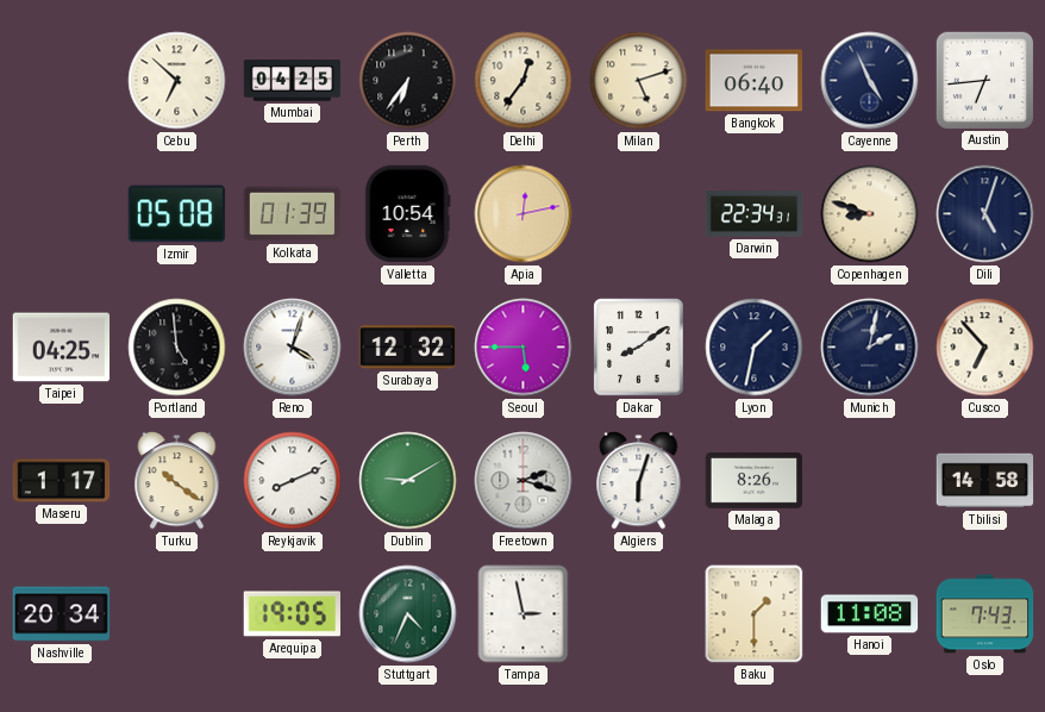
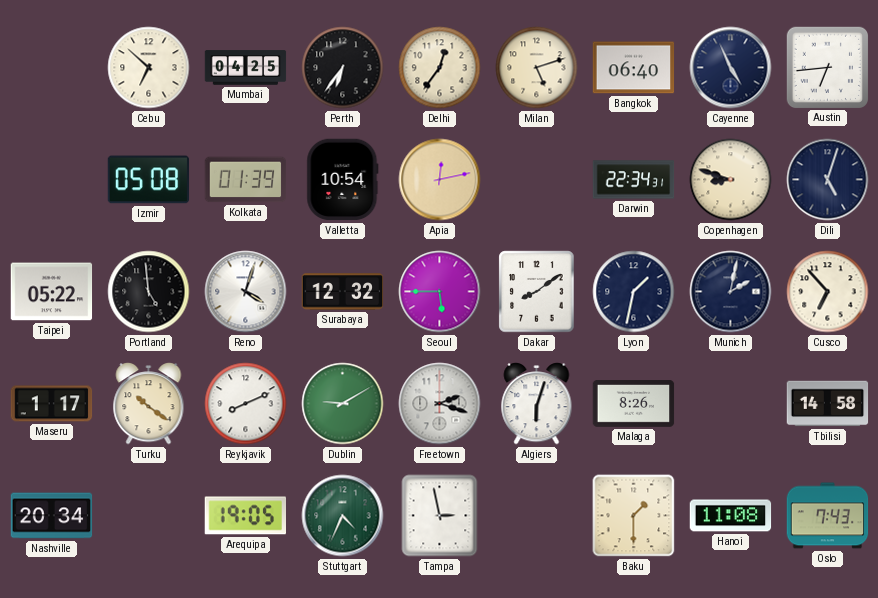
Taipei: 04:25 -> 05:22
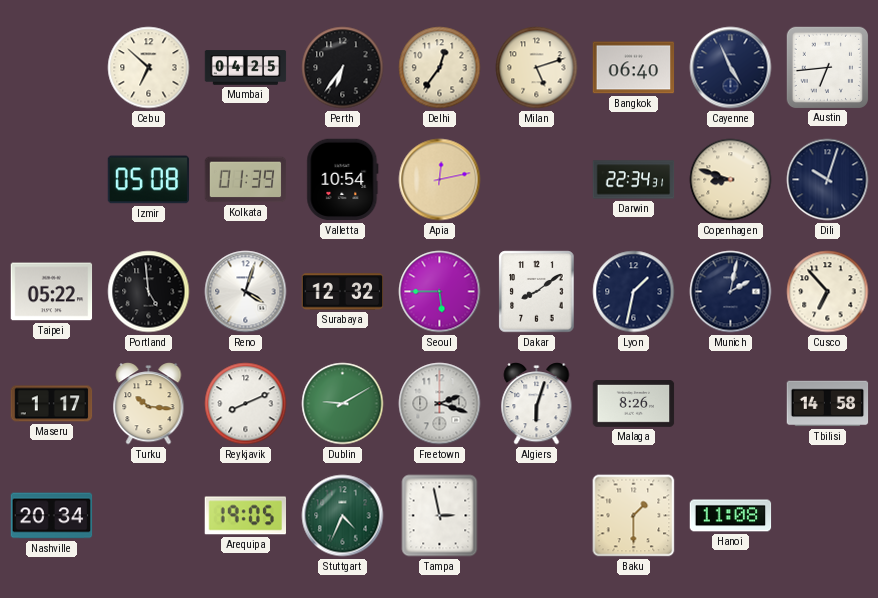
Dili: 5:03 -> 10:03
Turku: 10:21 -> 10:16
Oslo: 7:43 -> none
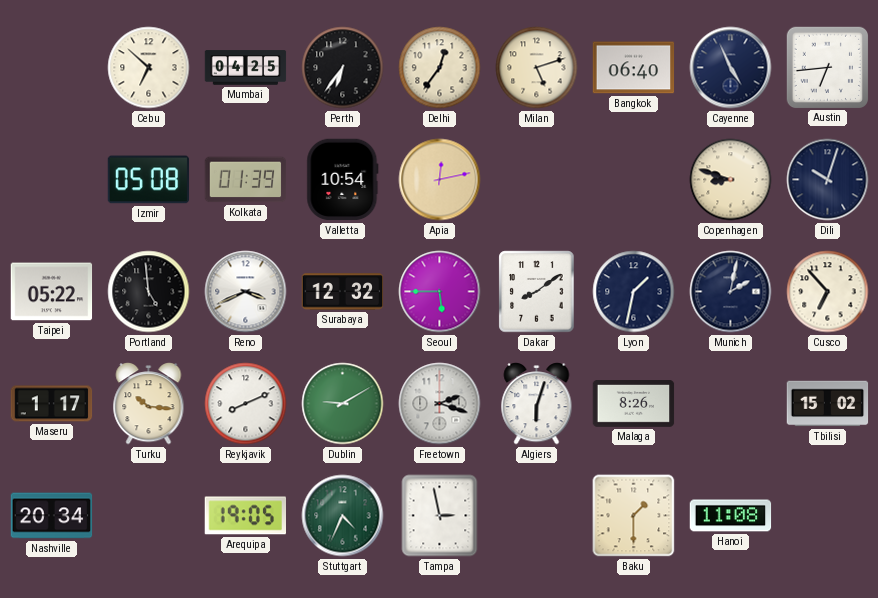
Darwin: 22:34 -> none
Reno: 4:03 -> 3:41
Tbilisi: 14:58 -> 15:02
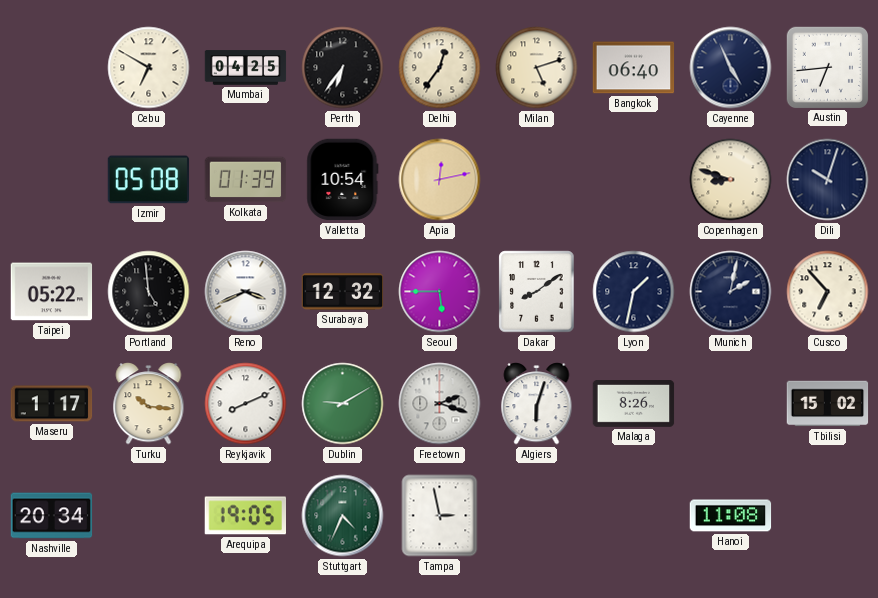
Cebu: 6:52 -> 6:50
Baku: 1:30 -> none
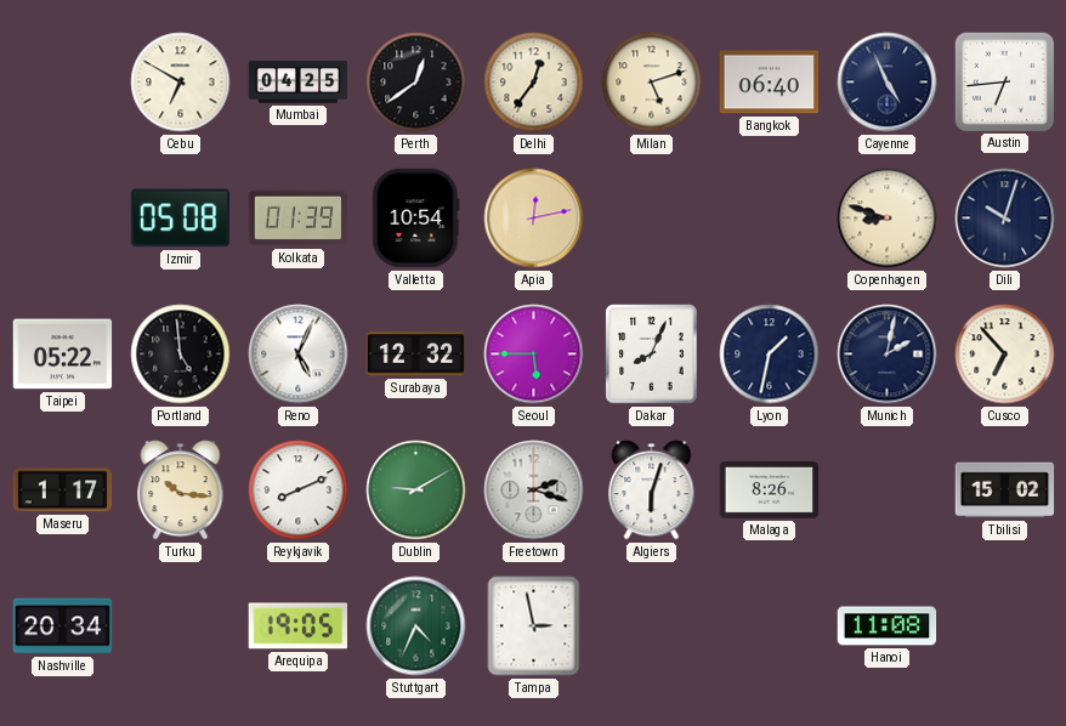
Perth: 6:36 -> 12:39
Reno: 3:41 -> 5:04
Dakar: 8:09 -> 8:04
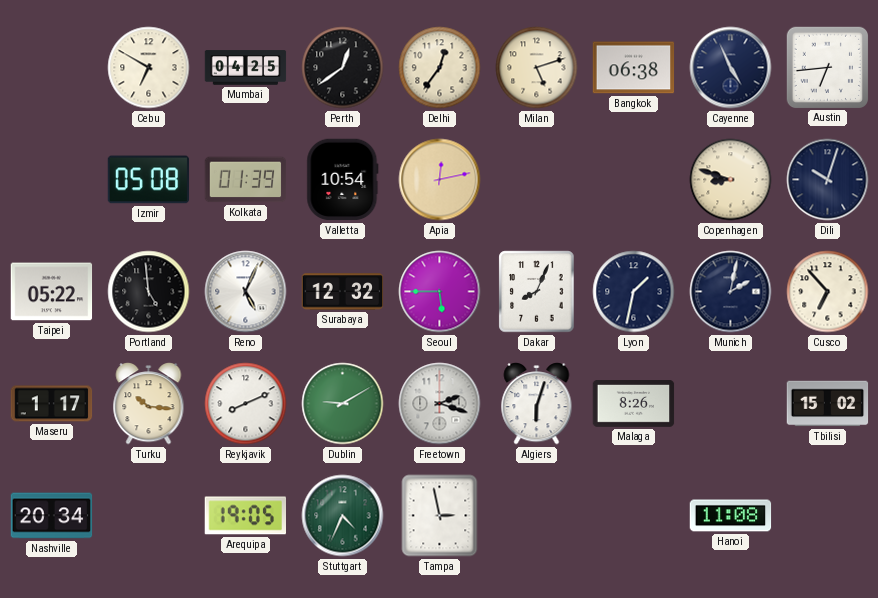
Bangkok: 06:40 -> 06:38
